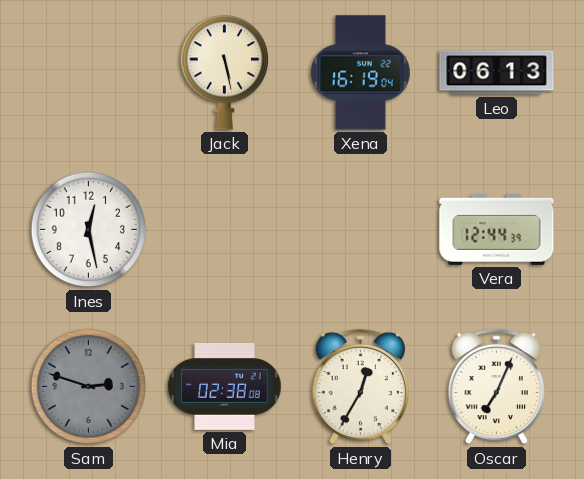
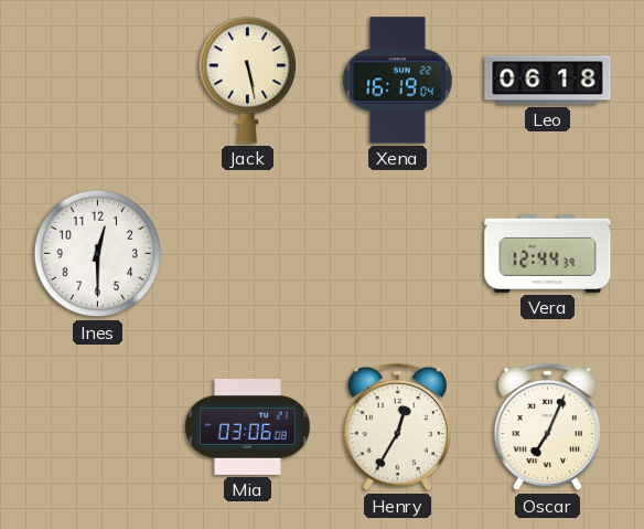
Leo: 06:13 -> 06:18
Ines: 12:28 -> 12:30
Sam: 2:48 -> none
Mia: 02:38 -> 03:06
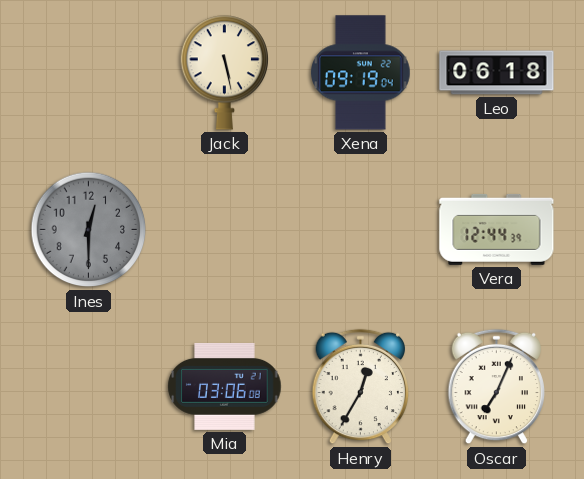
Xena: 16:19 -> 09:19
Ines dial: white -> grey
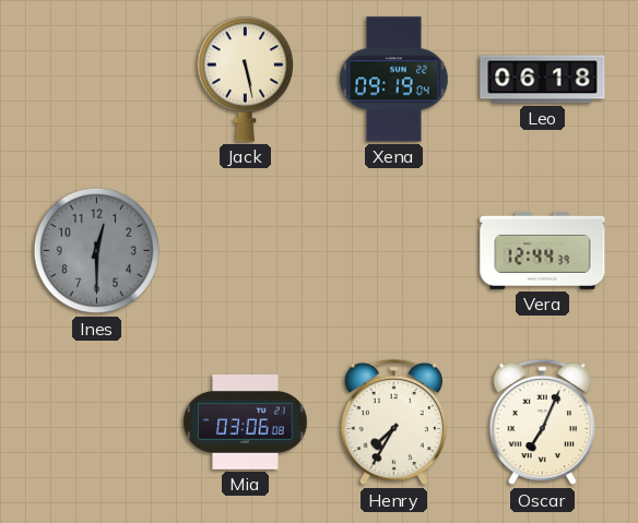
Henry: 12:35 -> 7:35
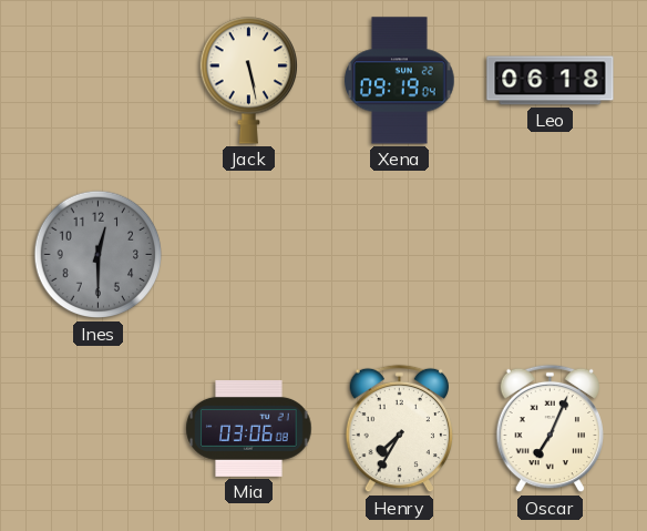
Vera: 12:44 -> none
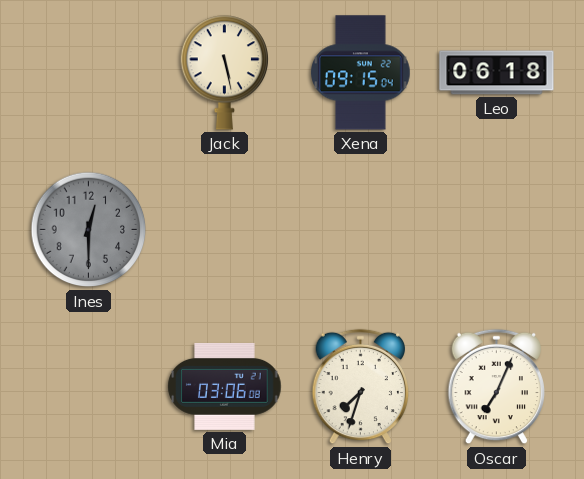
Xena: 09:19 -> 09:15
Henry: 7:35 -> 7:33
